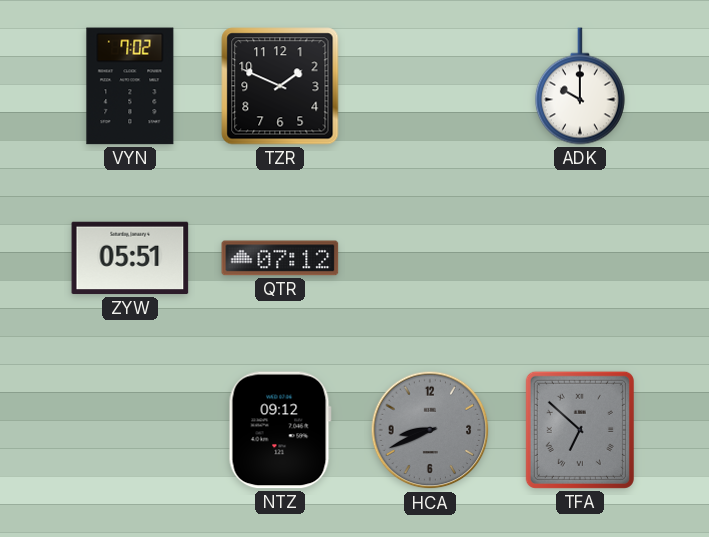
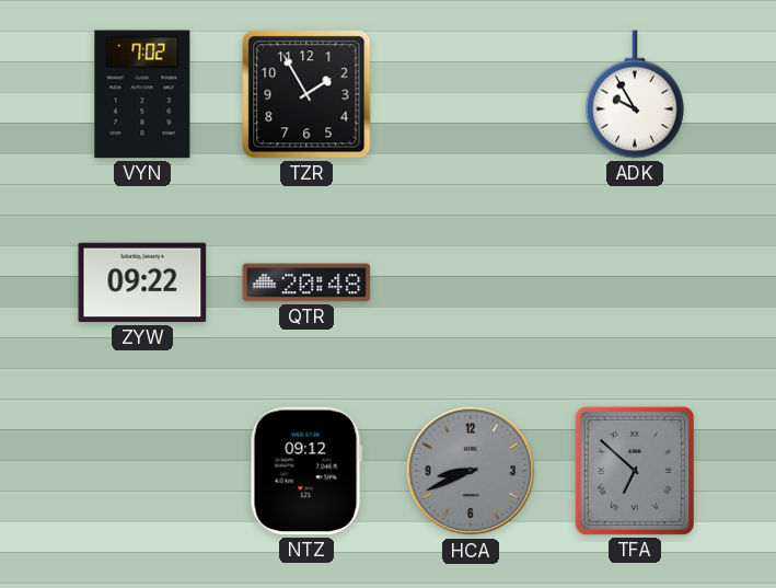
TZR: 1:49 -> 1:55
ADK: 10:00 -> 9:55
ZYW: 05:51 -> 09:22
QTR: 07:12 -> 20:48
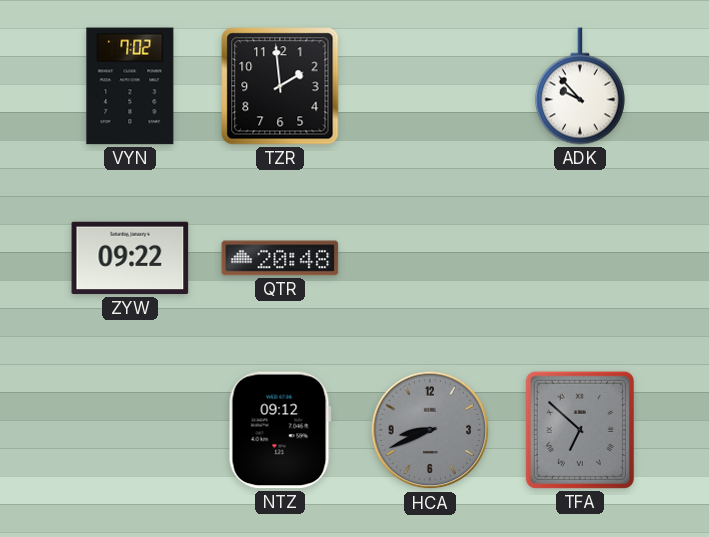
TZR: 1:55 -> 1:59
ADK: 9:55 -> 9:53
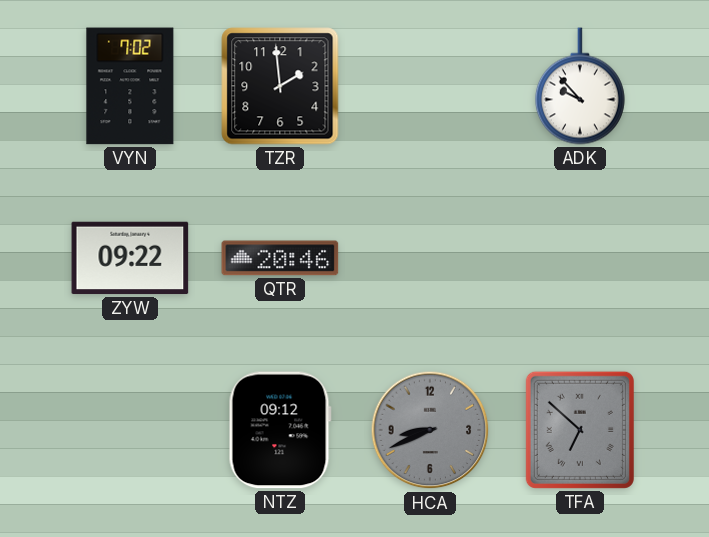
QTR: 20:48 -> 20:46
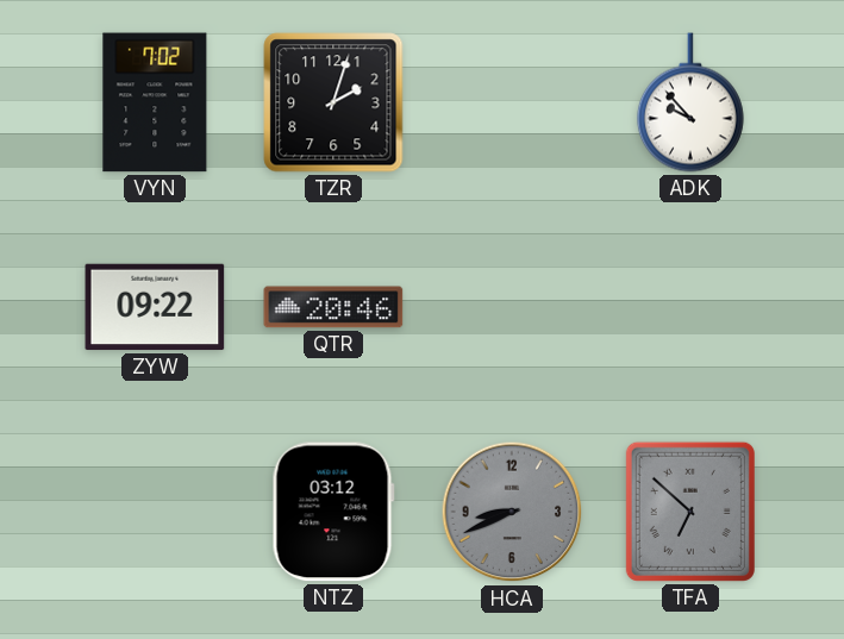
TZR: 1:59 -> 2:03
NTZ: 09:12 -> 03:12
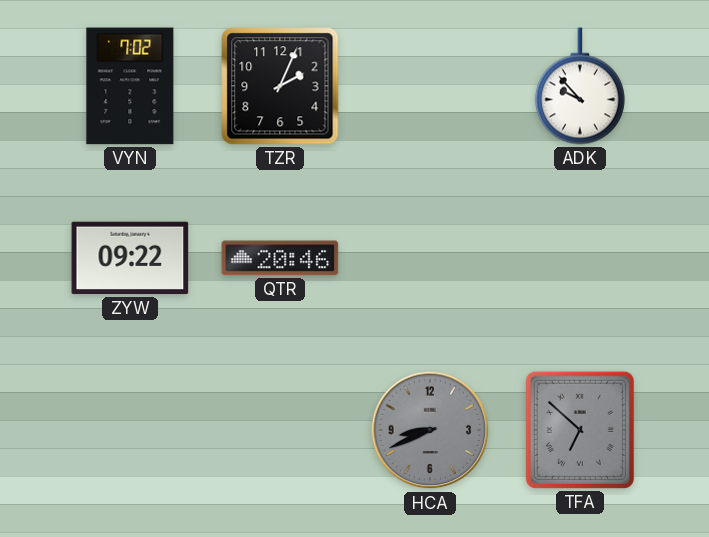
TZR: 2:03 -> 2:04
NTZ: 03:12 -> none
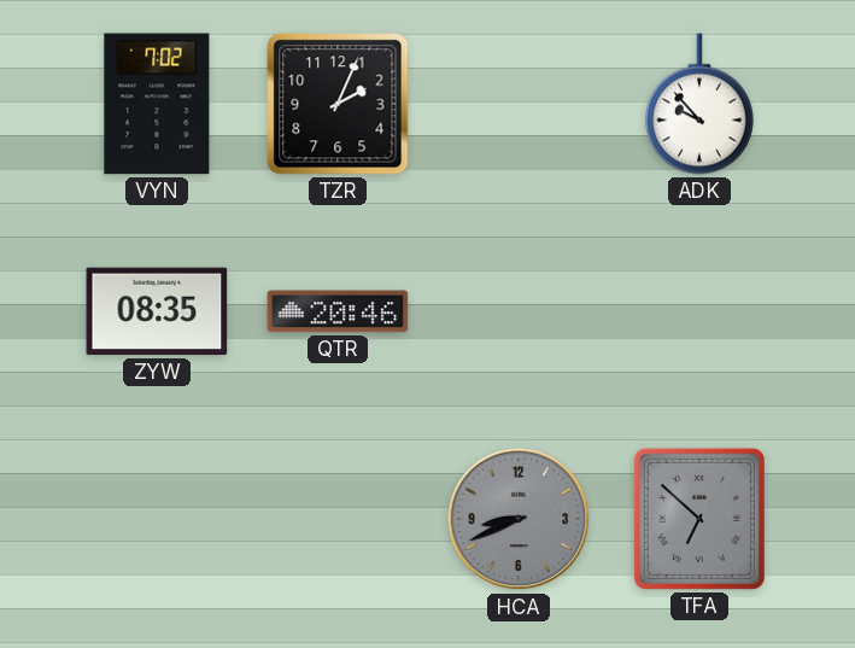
ZYW: 09:22 -> 08:35
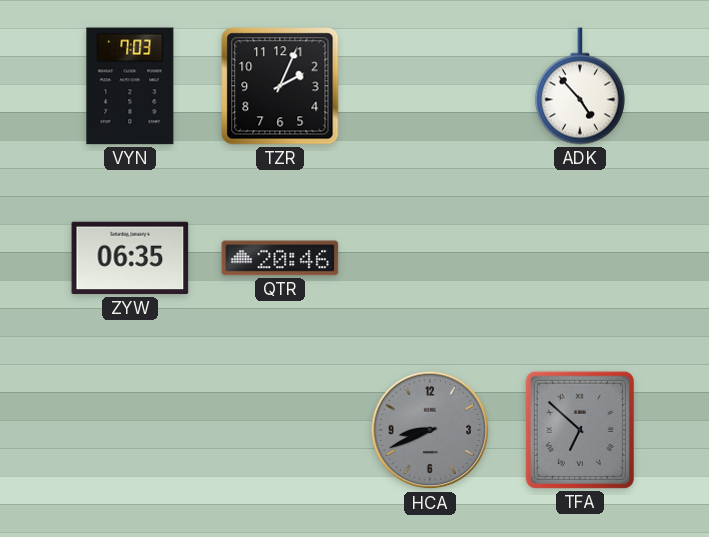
VYN: 7:02 -> 7:03
ADK: 9:53 -> 4:53
ZYW: 08:35 -> 06:35
